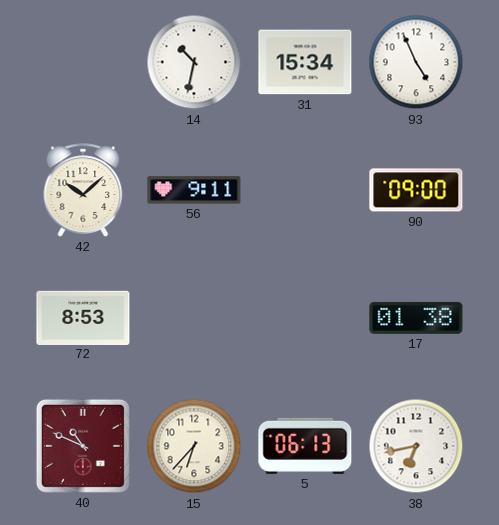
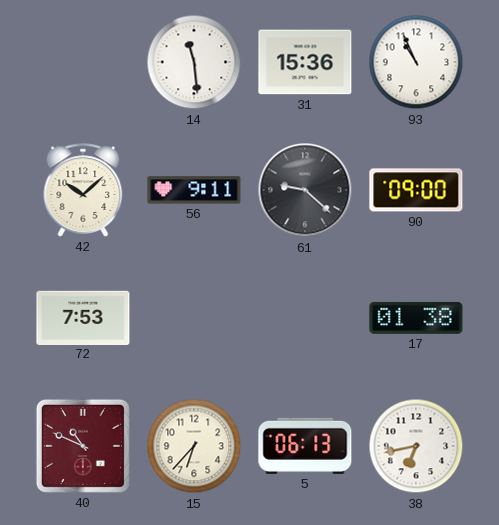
14: 10:32 -> 11:29
31: 15:34 -> 15:36
93: 4:56 -> 10:56
61: none -> 9:22
72: 8:53 -> 7:53
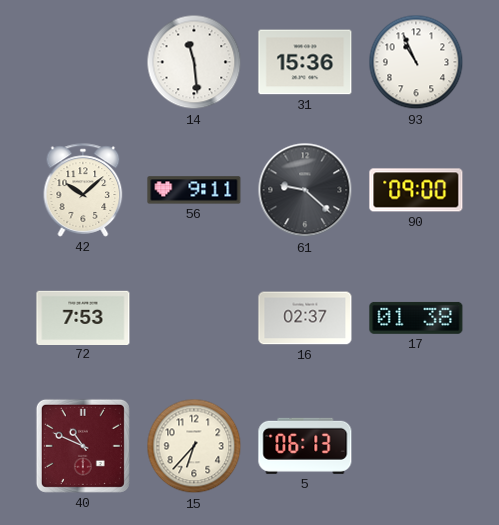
16: none -> 02:37
38: 6:43 -> none
